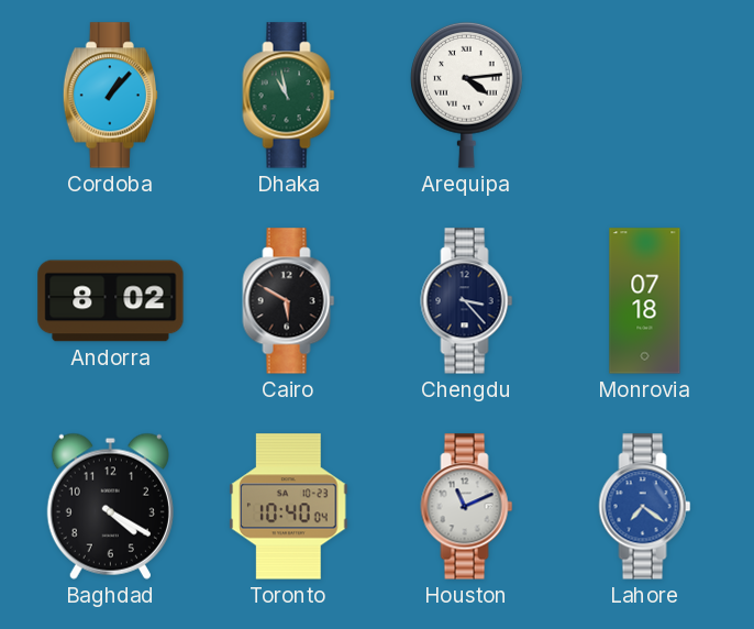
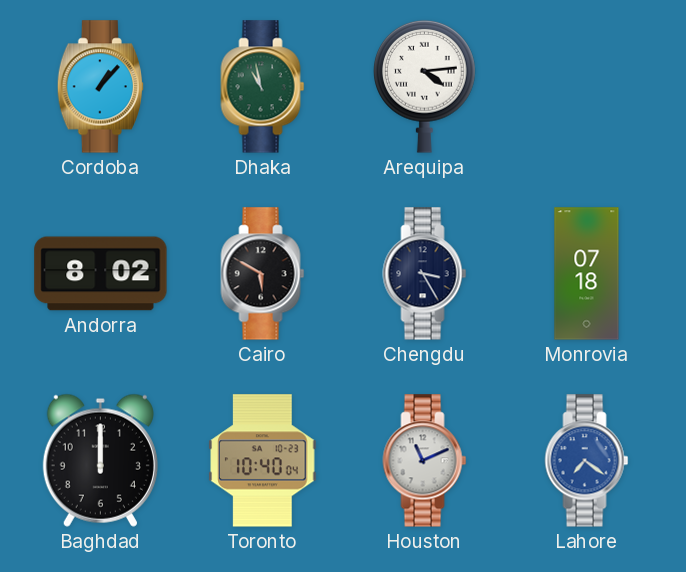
Chengdu: 3:23 -> 3:25
Baghdad: 4:20 -> 12:00
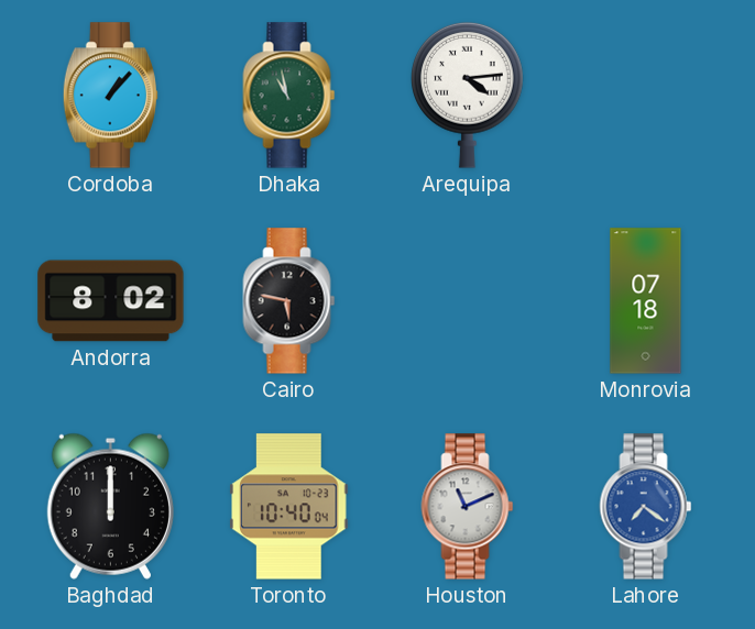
Cairo: 5:50 -> 5:47
Chengdu: 3:25 -> none
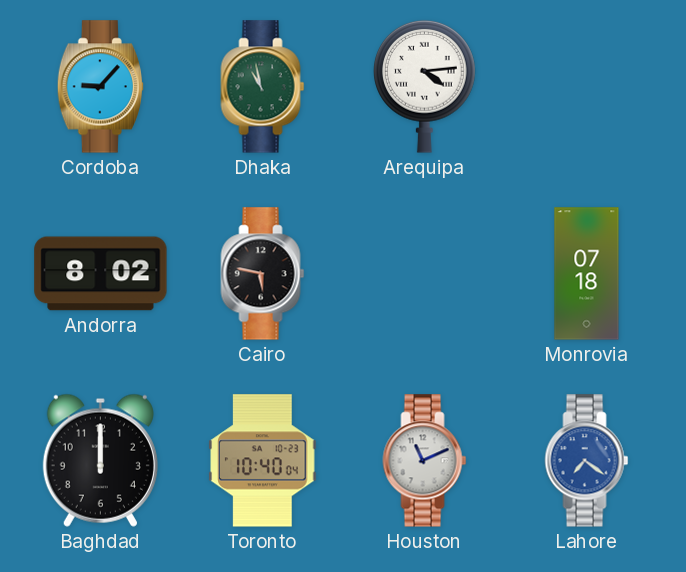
Cordoba: 1:07 -> 9:07
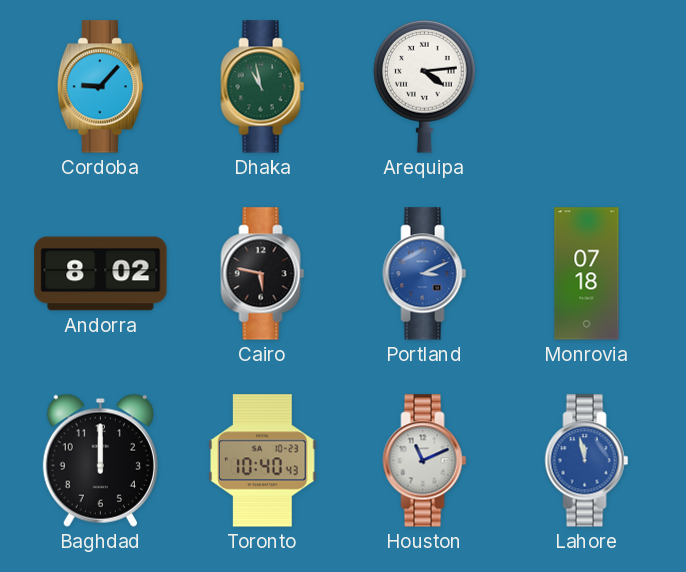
Portland: none -> 3:11
Toronto: 10:40:04 -> 10:40:43
Lahore: 7:21 -> 11:58
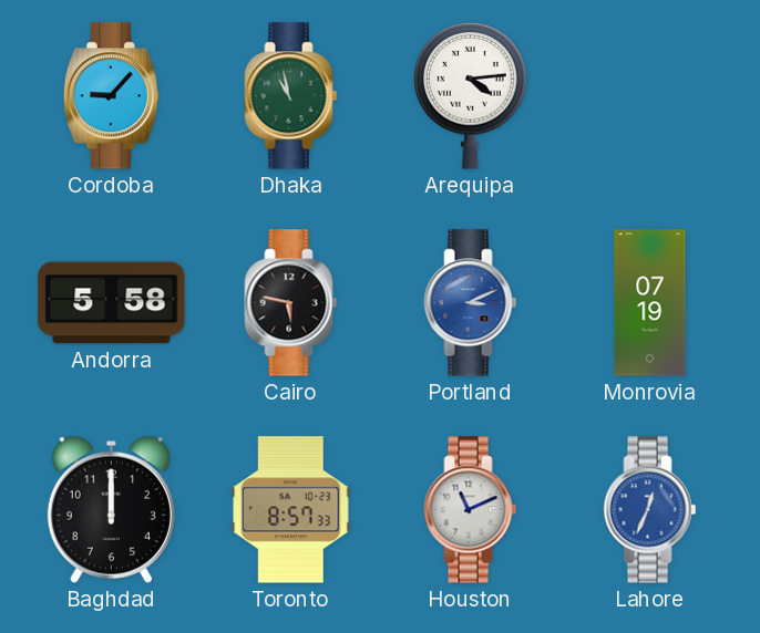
Andorra: 8:02 -> 5:58
Monrovia: 07:18 -> 07:19
Toronto: 10:40 -> 8:57
Lahore: 11:58 -> 12:34
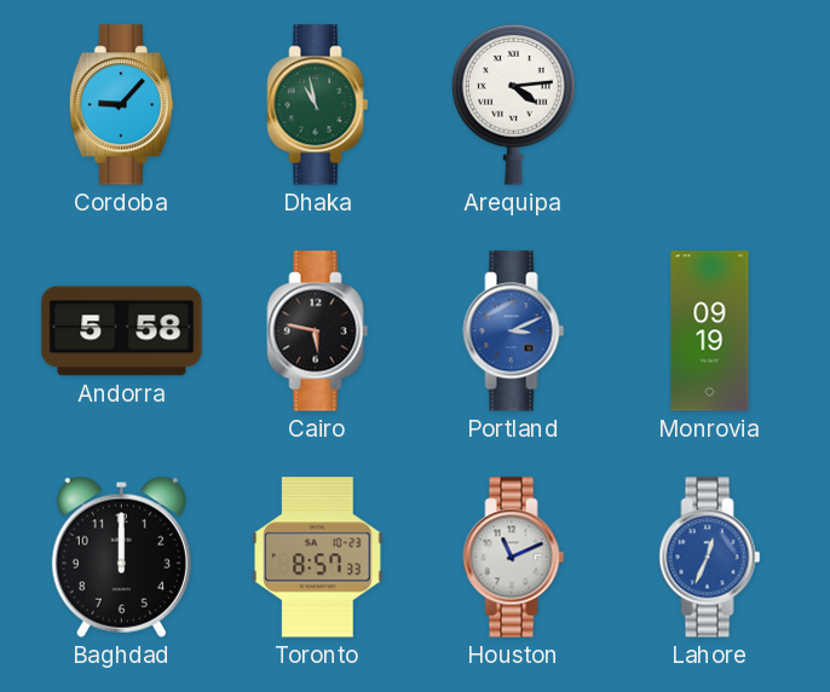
Monrovia: 07:19 -> 09:19
